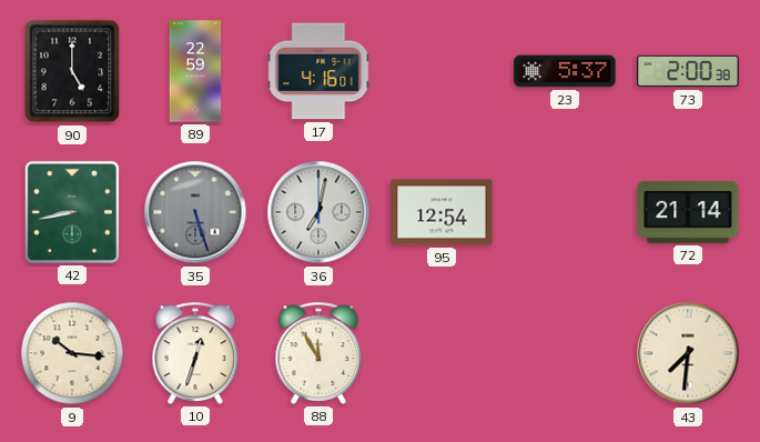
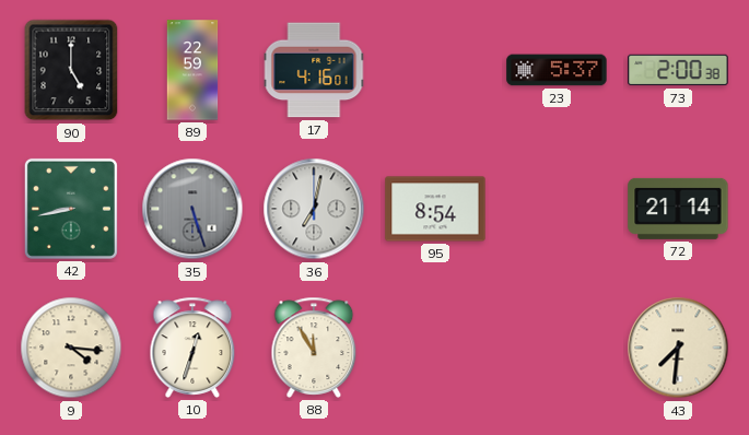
95: 12:54 -> 8:54
9: 10:16 -> 4:16
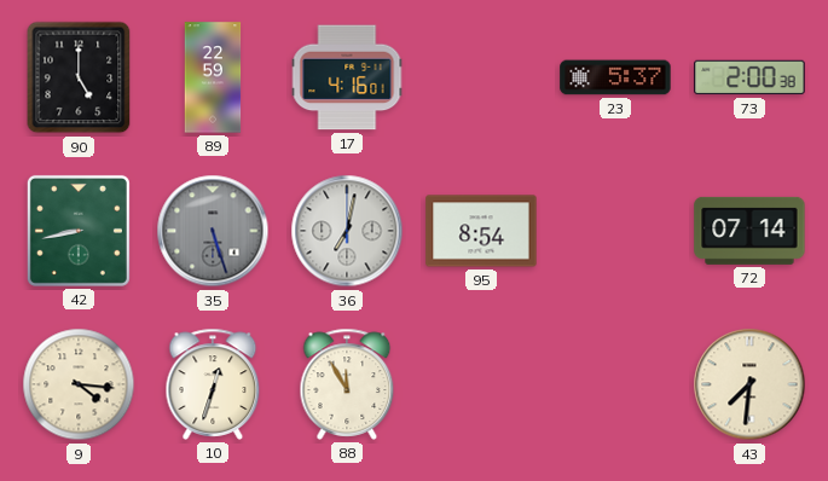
72: 21:14 -> 07:14
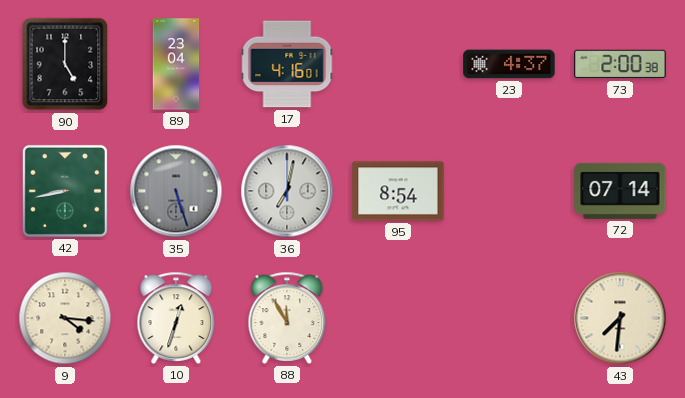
89: 22:59 -> 23:04
23: 5:37 -> 4:37
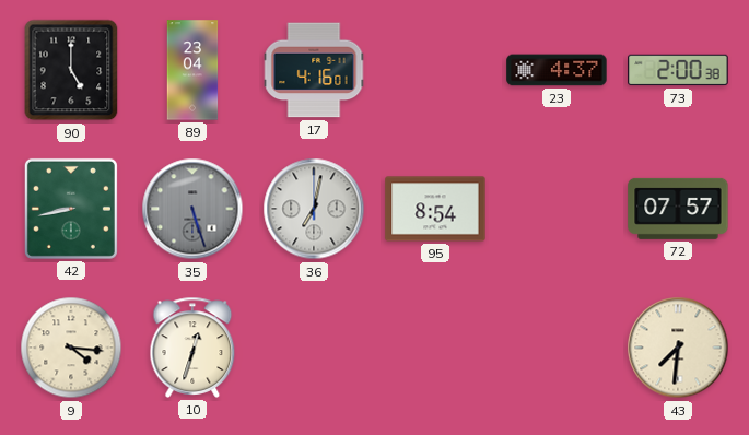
72: 07:14 -> 07:57
88: 11:55 -> none
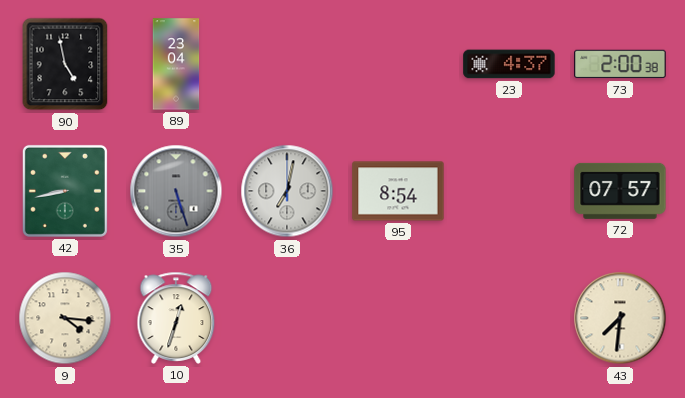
90: 5:00 -> 4:58
17: 4:16 -> none
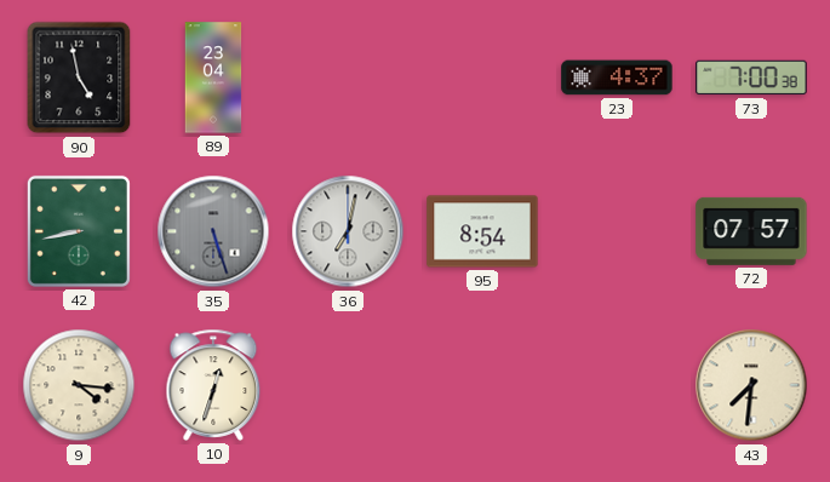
73: 2:00 -> 7:00
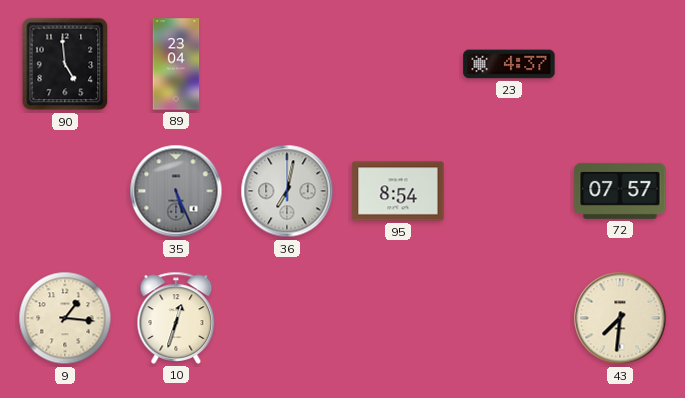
90: 4:58 -> 4:59
73: 7:00 -> none
42: 8:43 -> none
35: 5:27 -> 5:26
9: 4:16 -> 1:16
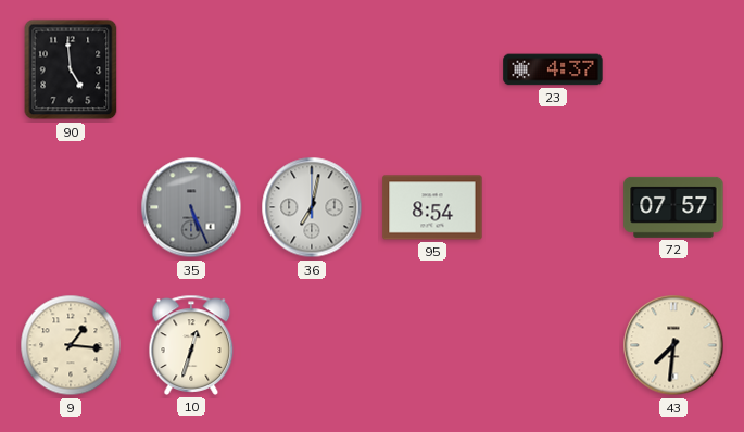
89: 23:04 -> none
